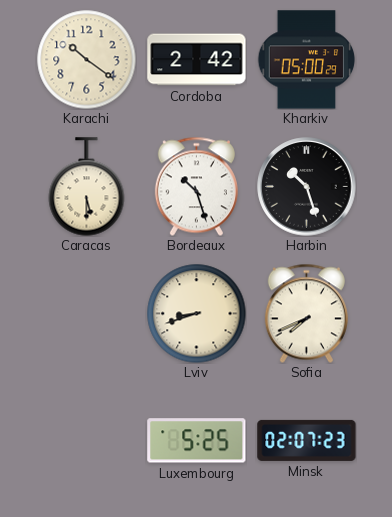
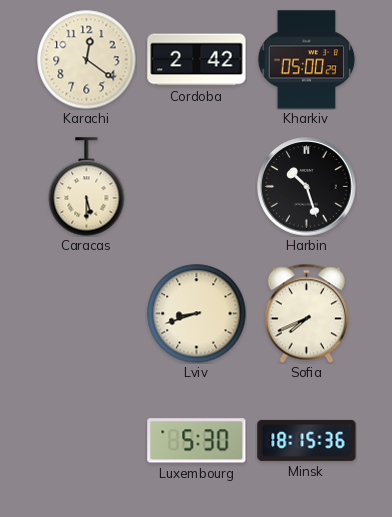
Karachi: 10:21 -> 12:21
Bordeaux: 10:27 -> none
Luxembourg: 5:25 -> 5:30
Minsk: 02:07 -> 18:15
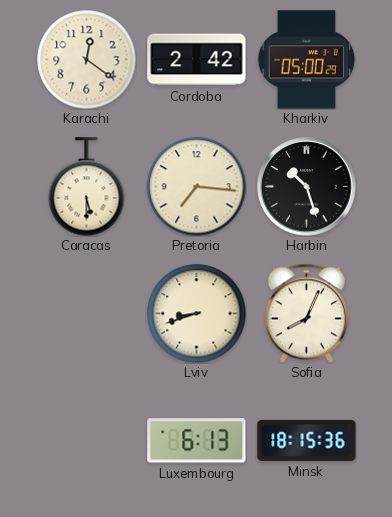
Pretoria: none -> 7:16
Sofia: 7:41 -> 8:04
Luxembourg: 5:30 -> 6:13
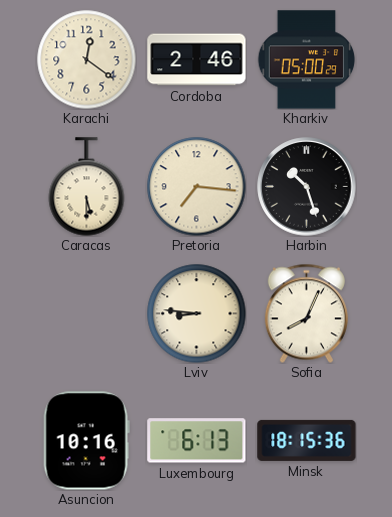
Cordoba: 2:42 -> 2:46
Lviv: 8:42 -> 8:46
Asuncion: none -> 10:16
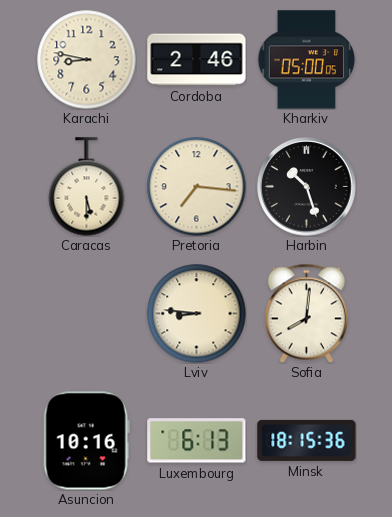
Karachi: 12:21 -> 8:47
Kharkiv: 05:00:29 -> 05:00:05
Sofia: 8:04 -> 8:01
